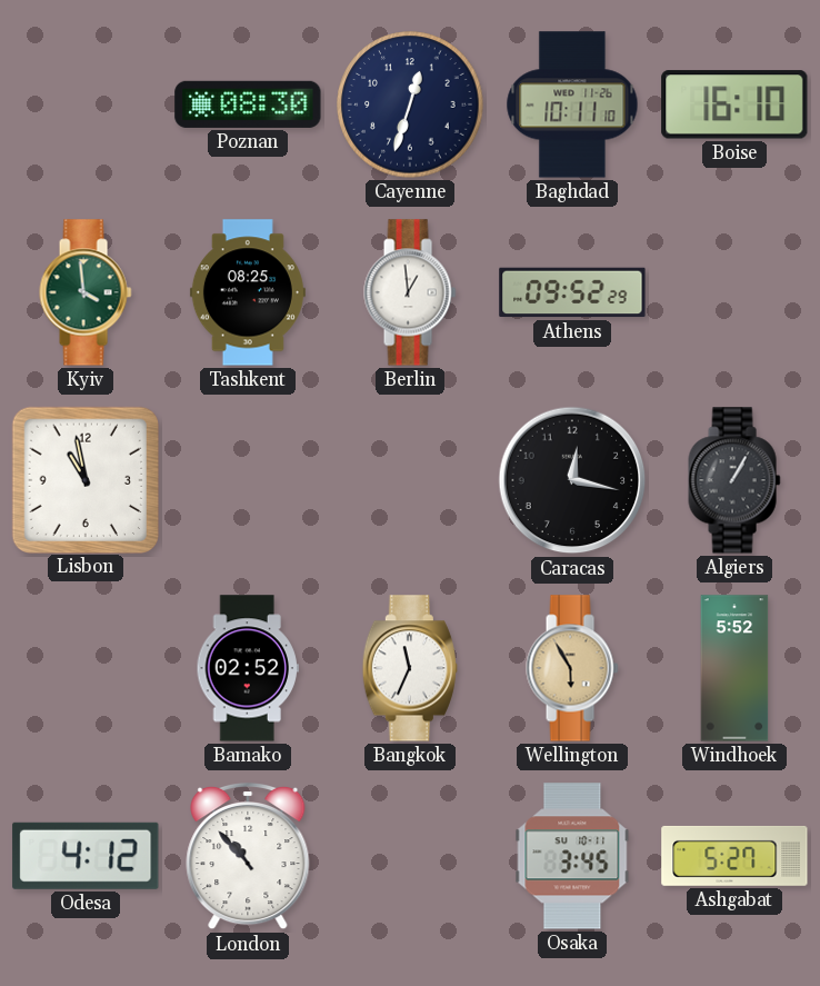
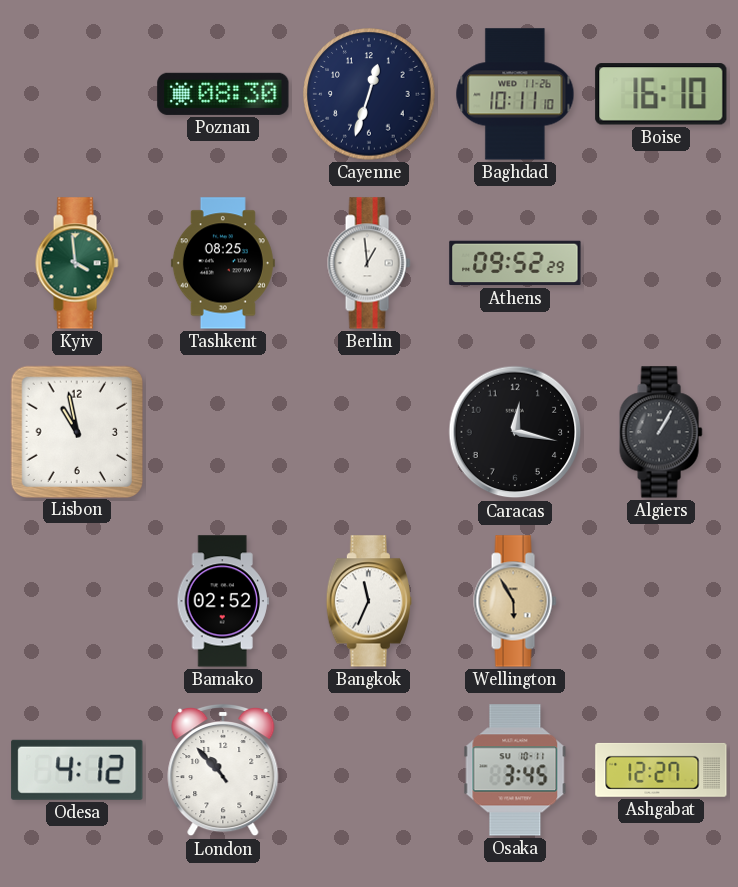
Windhoek: 5:52 -> none
Ashgabat: 5:27 -> 12:27
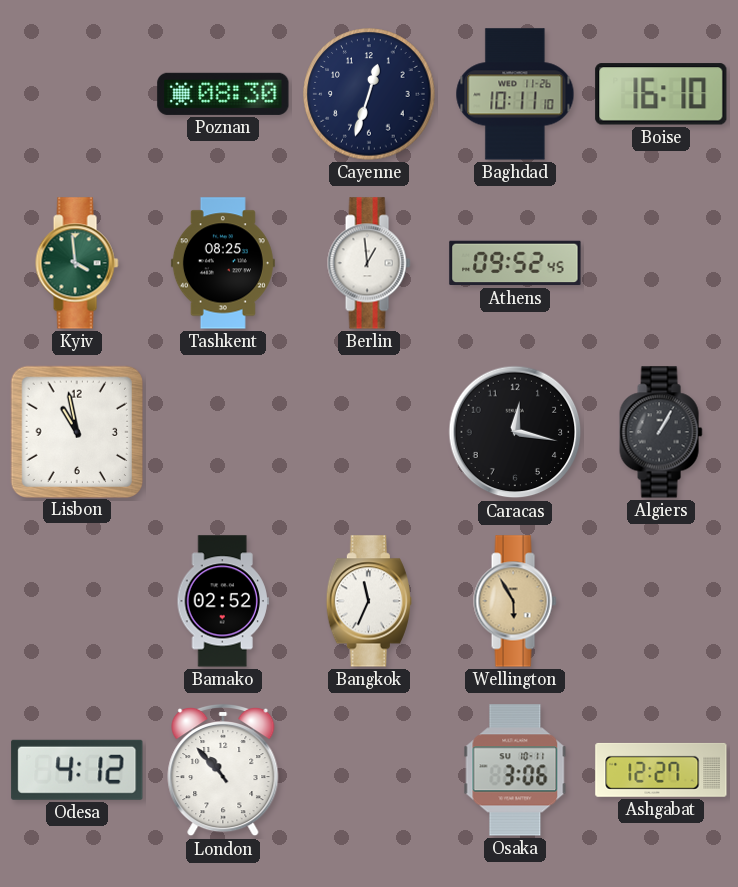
Athens: 09:52:29 -> 09:52:45
Osaka: 3:45 -> 3:06
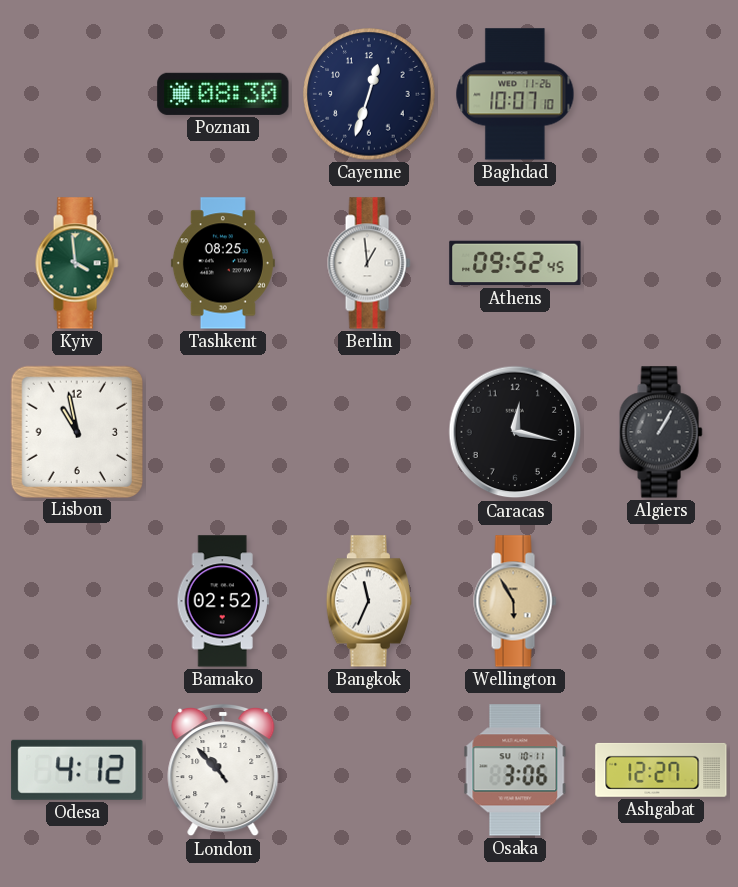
Baghdad: 10:11 -> 10:07
Boise: 16:10 -> none
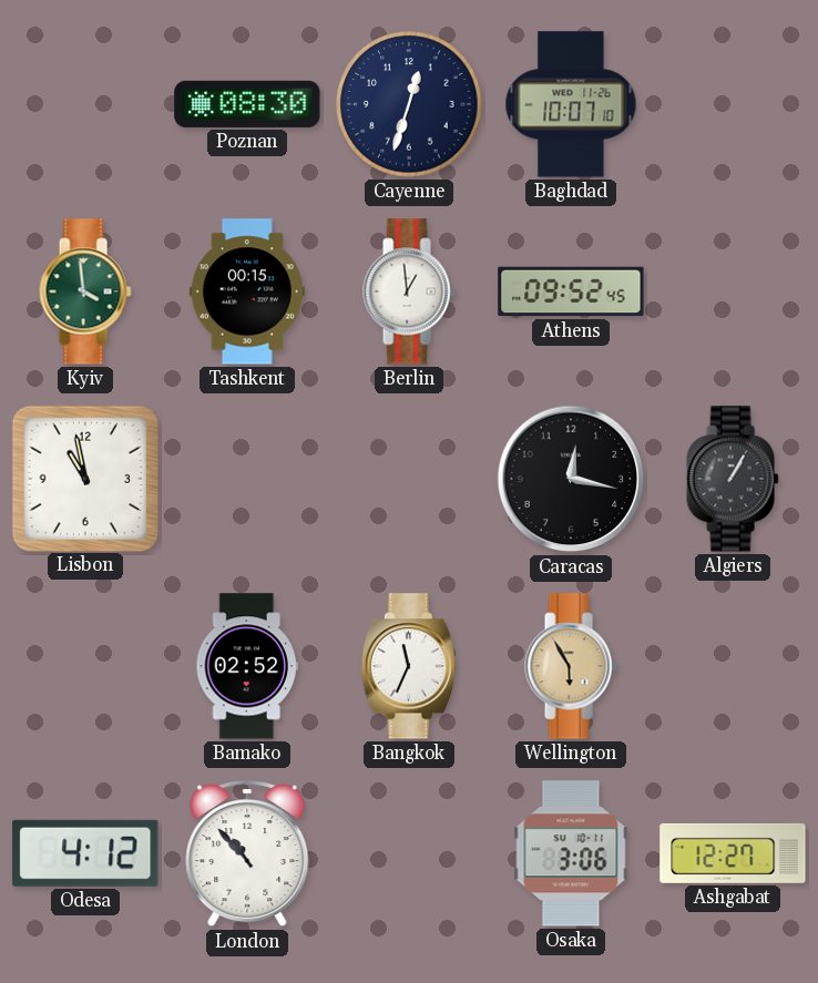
Tashkent: 08:25 -> 00:15
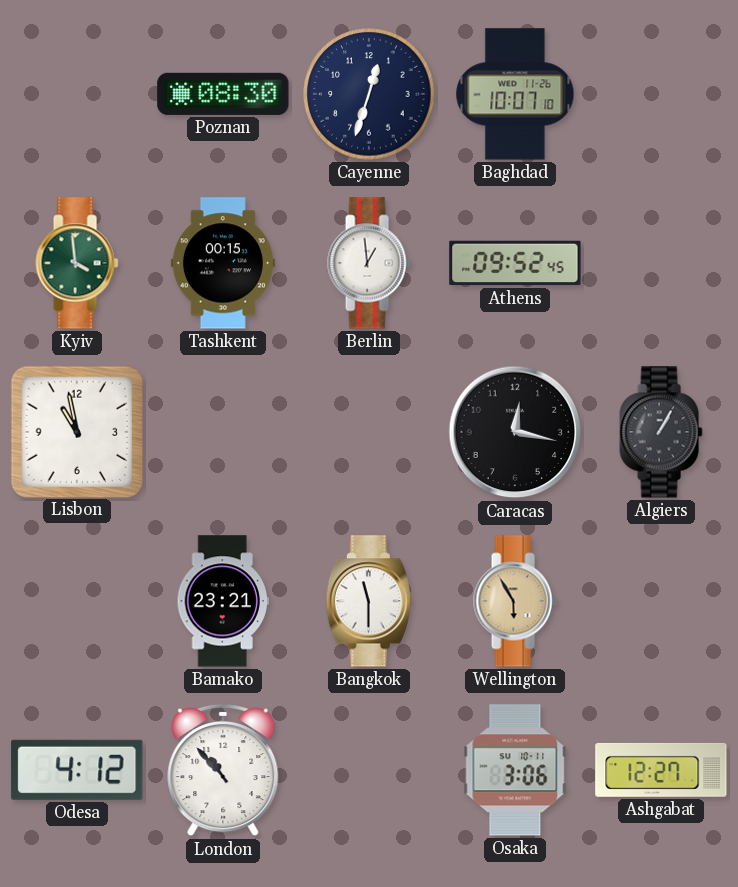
Bamako: 02:52 -> 23:21
Bangkok: 11:34 -> 11:30
